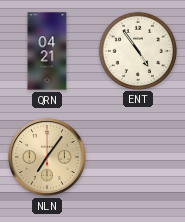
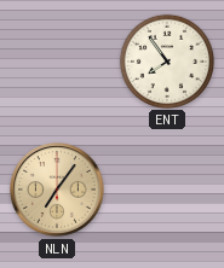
QRN: 04:21 -> none
ENT: 4:54 -> 7:54
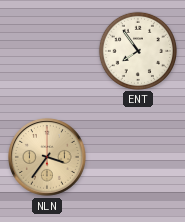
NLN: 7:06 -> 3:36
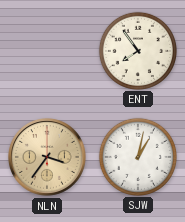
SJW: none -> 1:02
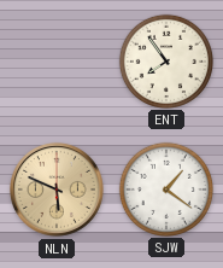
NLN: 3:36 -> 5:49
SJW: 1:02 -> 1:21
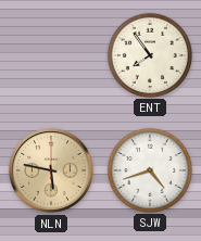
NLN: 5:49 -> 5:47
SJW: 1:21 -> 4:42
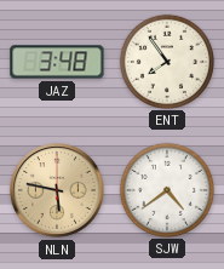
JAZ: none -> 3:48
SJW: 4:42 -> 4:39
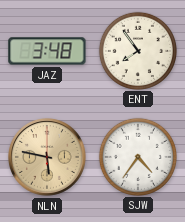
SJW: 4:39 -> 4:36
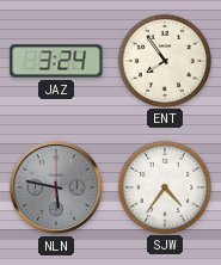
JAZ: 3:48 -> 3:24
NLN dial: champagne -> grey
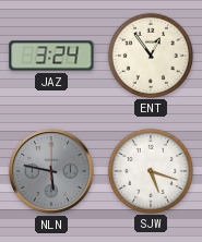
ENT: 7:54 -> 12:54
SJW: 4:36 -> 5:18
